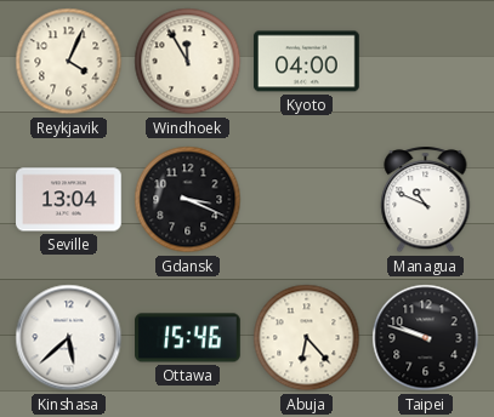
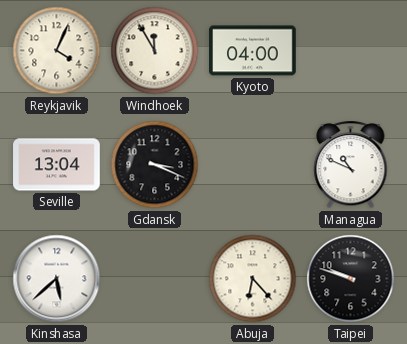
Ottawa: 15:46 -> none
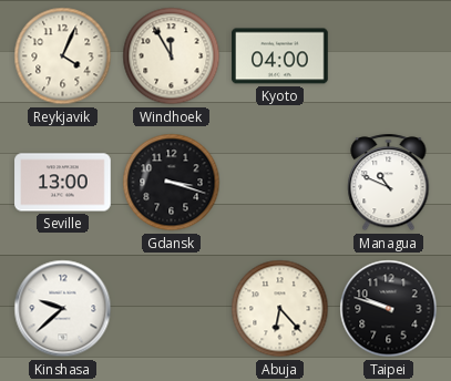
Seville: 13:04 -> 13:00
Gdansk: 3:19 -> 3:18
Kinshasa: 5:38 -> 9:38
